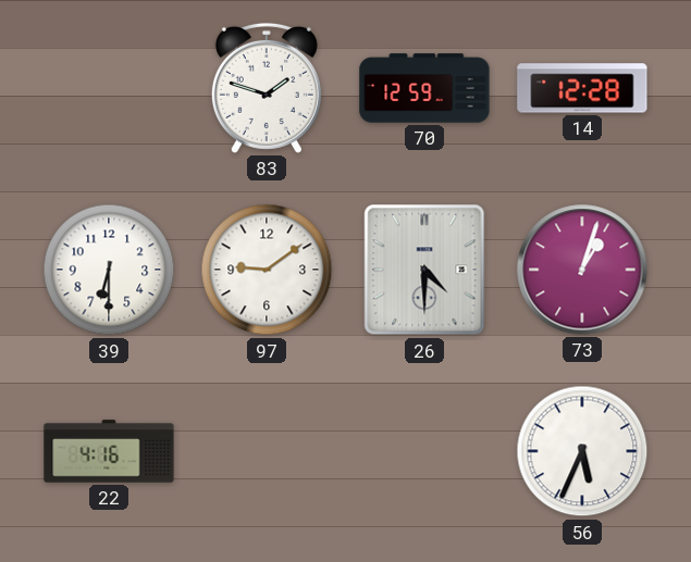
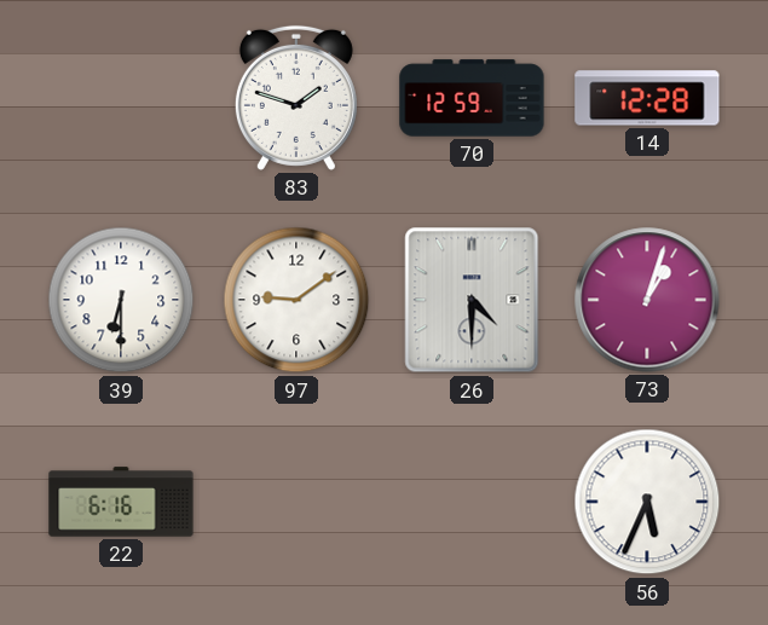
22: 4:16 -> 6:16
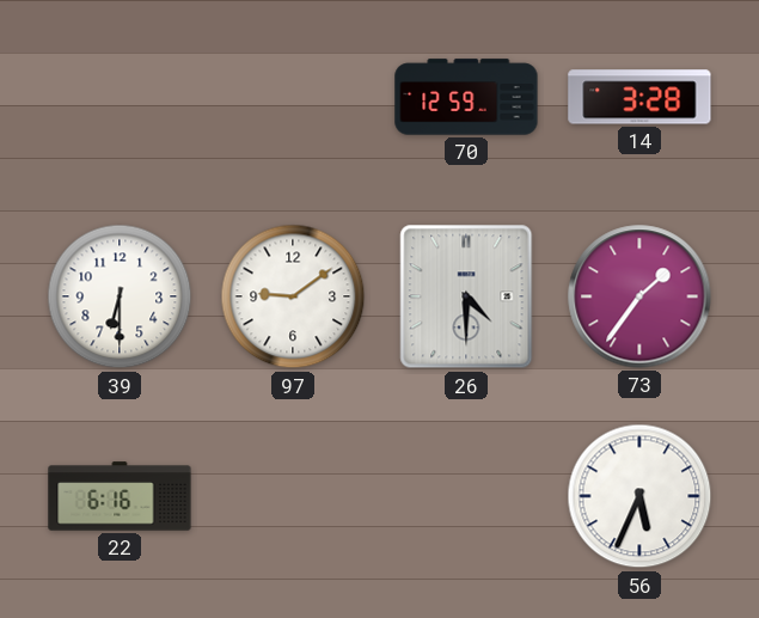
83: 1:48 -> none
14: 12:28 -> 3:28
73: 1:03 -> 1:36
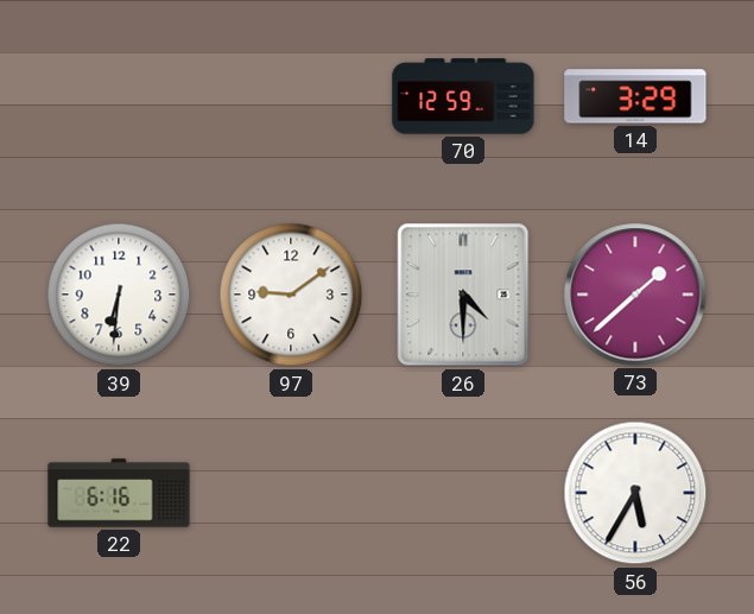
14: 3:28 -> 3:29
39: 6:30 -> 6:31
73: 1:36 -> 1:38
56: 5:34 -> 5:35
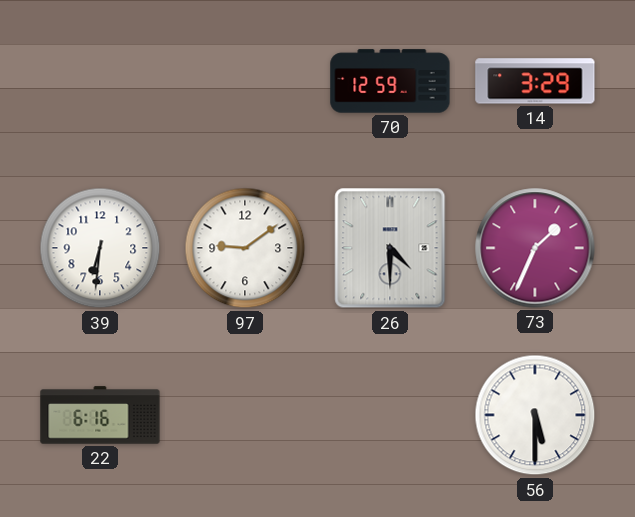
73: 1:38 -> 1:34
56: 5:35 -> 5:30
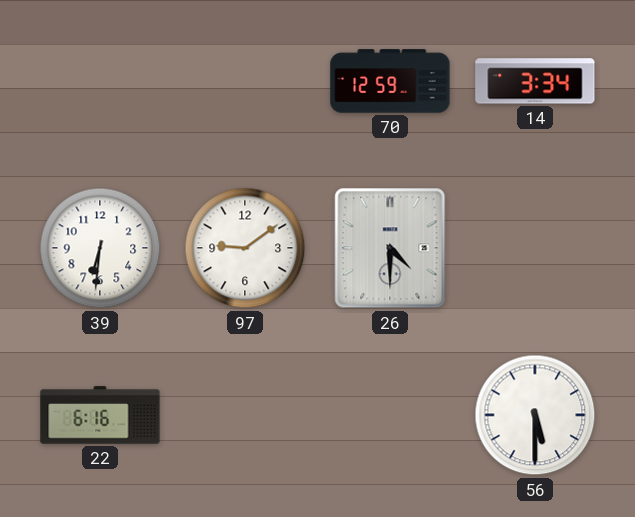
14: 3:29 -> 3:34
73: 1:34 -> none
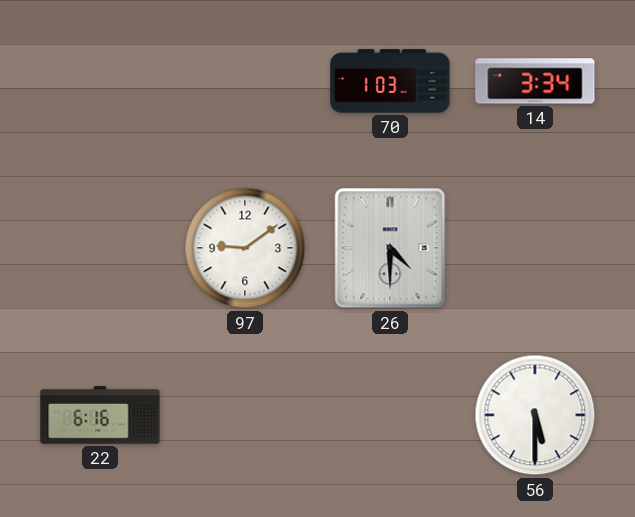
70: 12:59 -> 1:03
39: 6:31 -> none
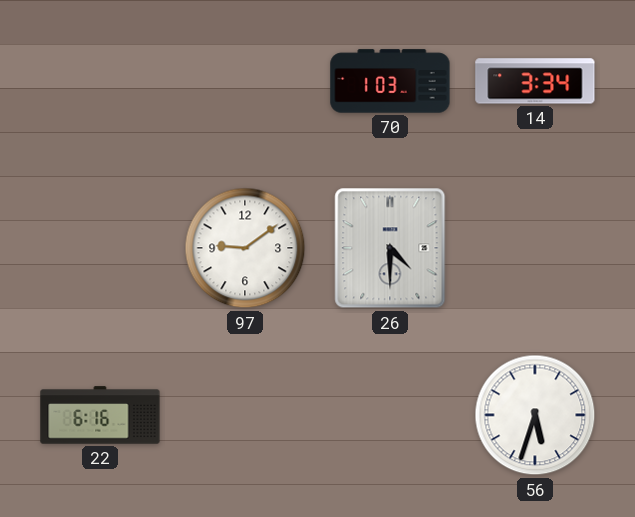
56: 5:30 -> 5:33
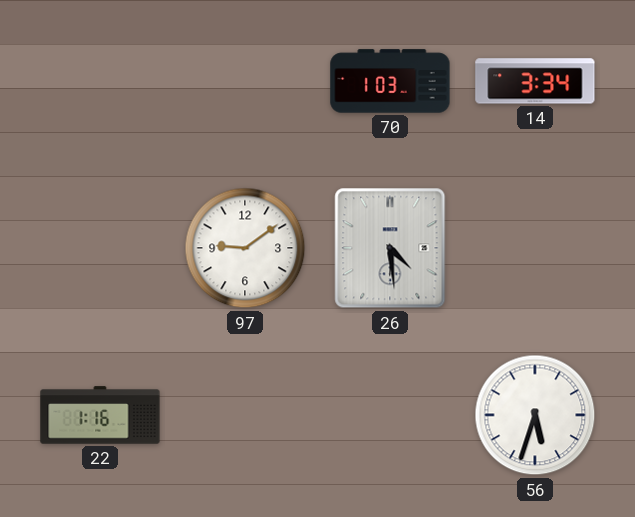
26: 4:30 -> 4:29
22: 6:16 -> 1:16
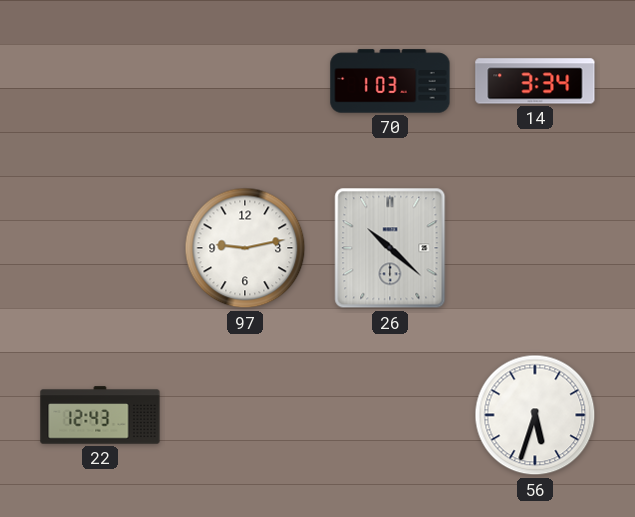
97: 9:09 -> 9:13
26: 4:29 -> 10:22
22: 1:16 -> 12:43
